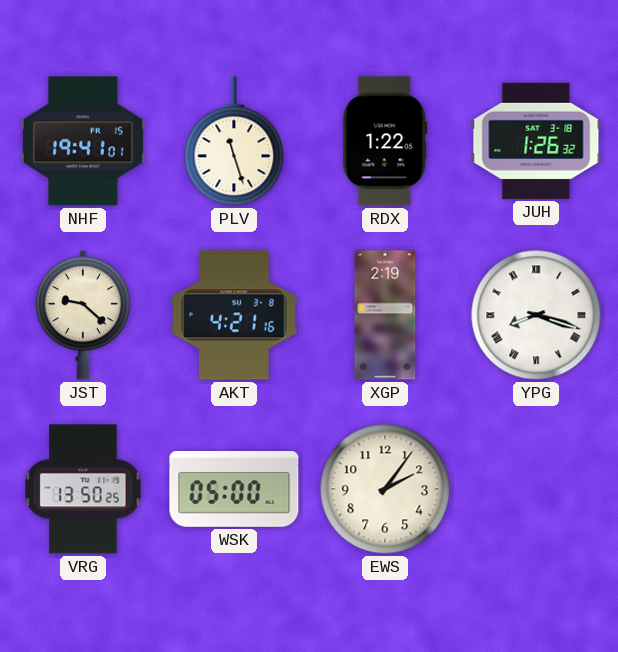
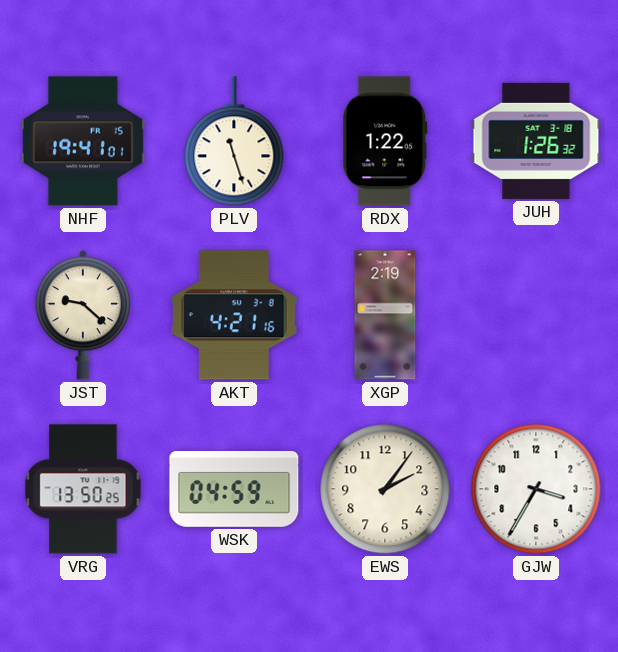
YPG: 8:18 -> none
WSK: 05:00 -> 04:59
GJW: none -> 3:35
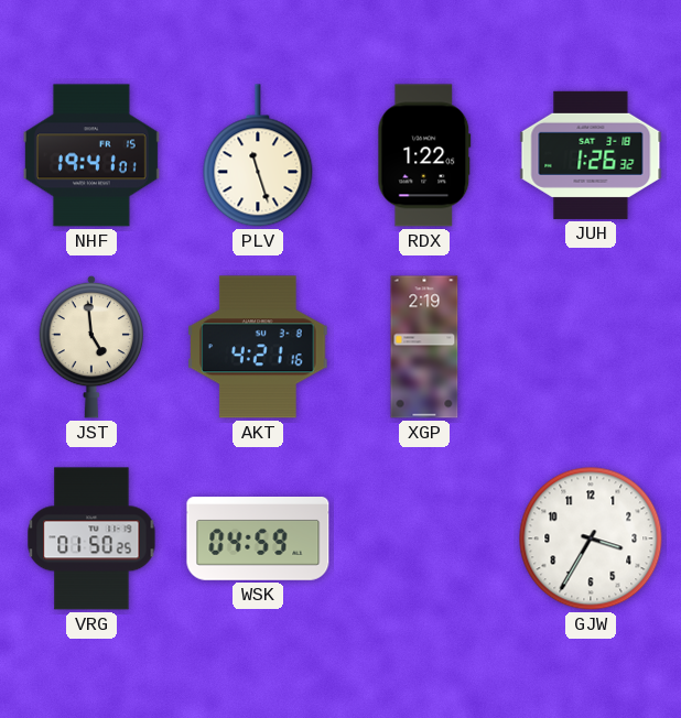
JST: 9:22 -> 4:59
VRG: 13:50 -> 01:50
EWS: 2:06 -> none
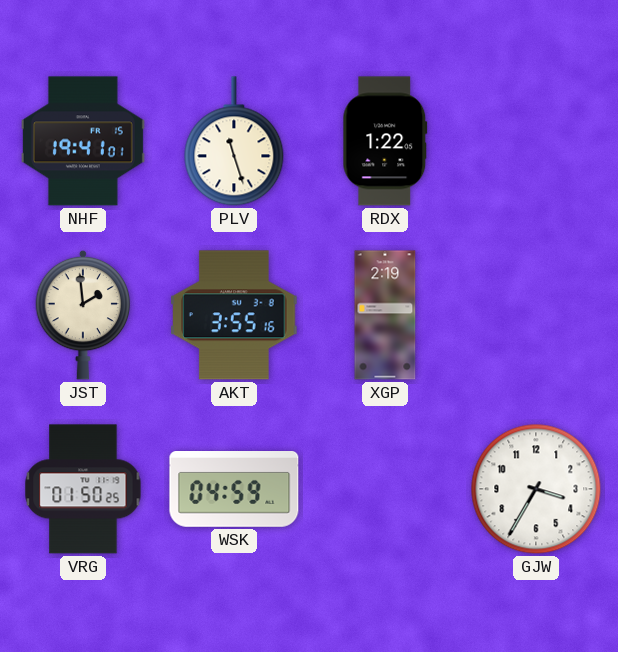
JUH: 1:26 -> none
JST: 4:59 -> 1:59
AKT: 4:21 -> 3:55
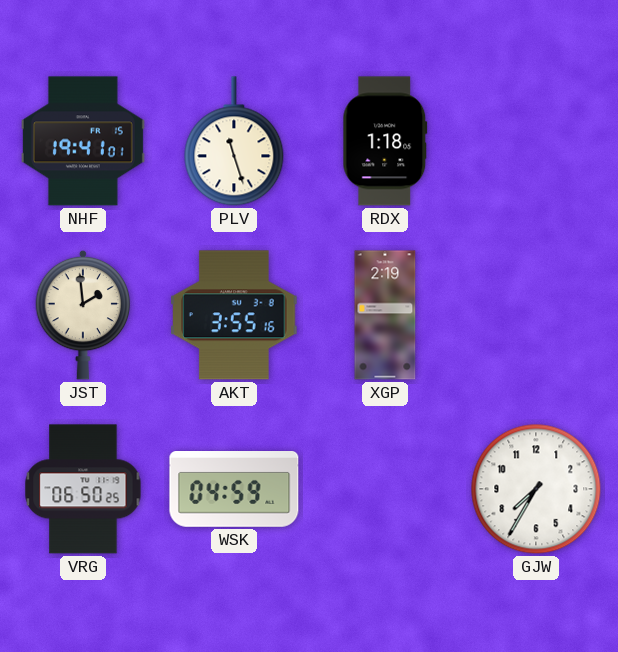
RDX: 1:22 -> 1:18
VRG: 01:50 -> 06:50
GJW: 3:35 -> 7:35
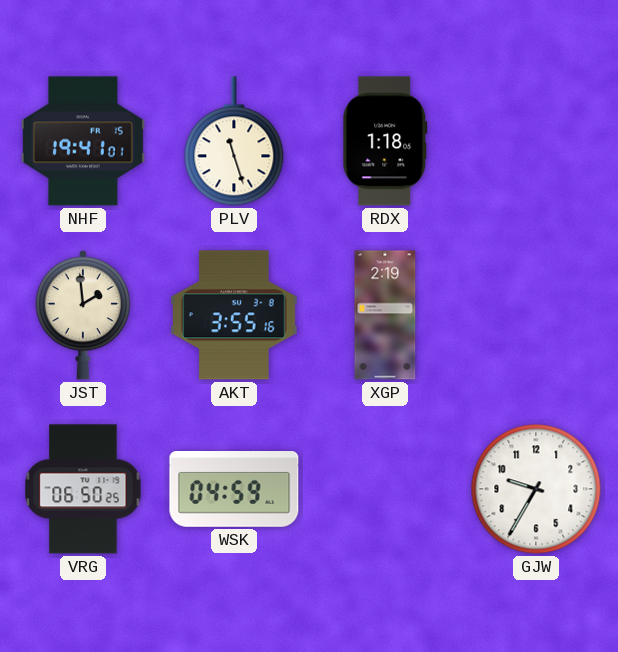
GJW: 7:35 -> 9:35
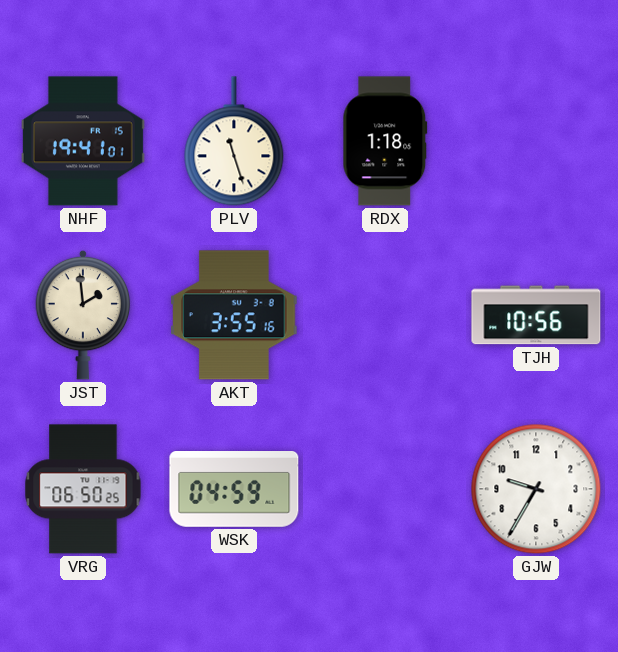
XGP: 2:19 -> none
TJH: none -> 10:56
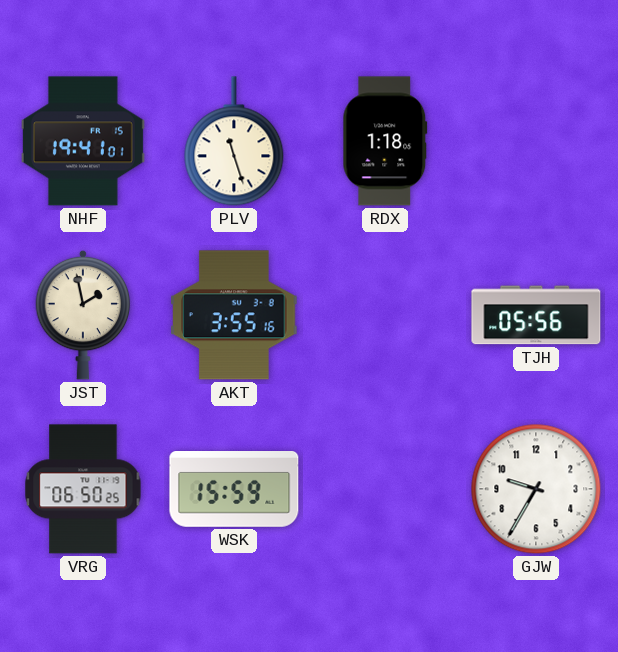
JST: 1:59 -> 1:58
TJH: 10:56 -> 05:56
WSK: 04:59 -> 15:59
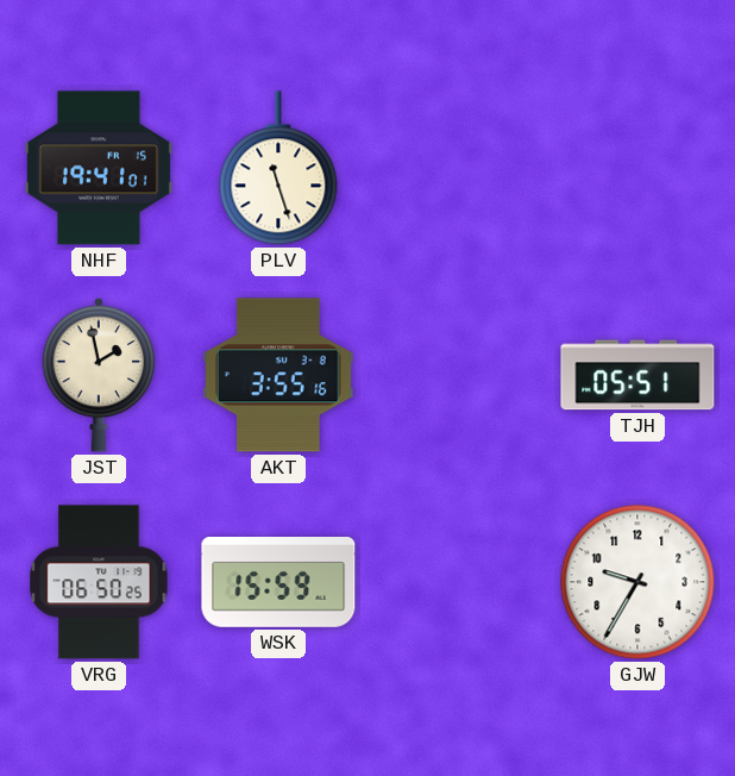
RDX: 1:18 -> none
TJH: 05:56 -> 05:51
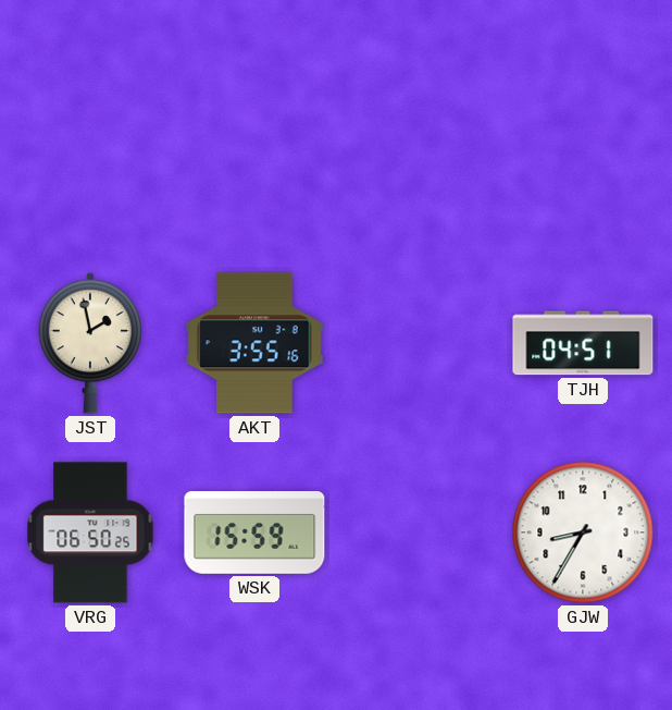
NHF: 19:41 -> none
PLV: 11:27 -> none
TJH: 05:51 -> 04:51
GJW: 9:35 -> 8:35
